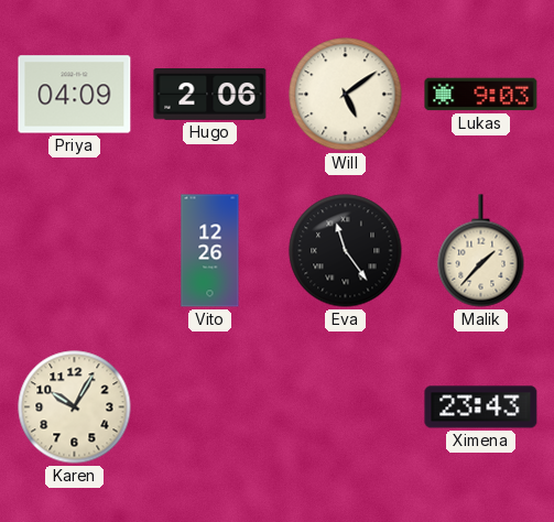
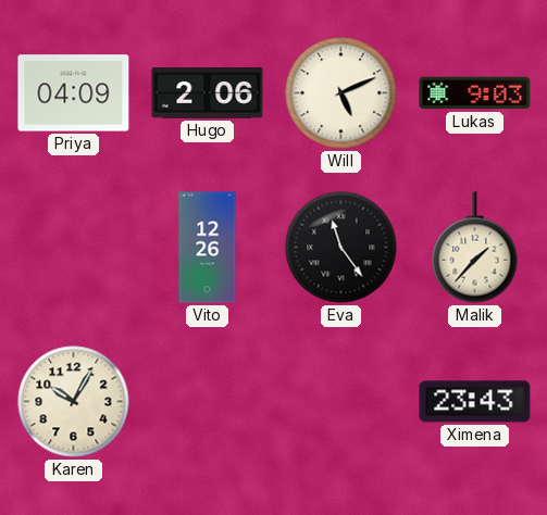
Will: 5:09 -> 5:11
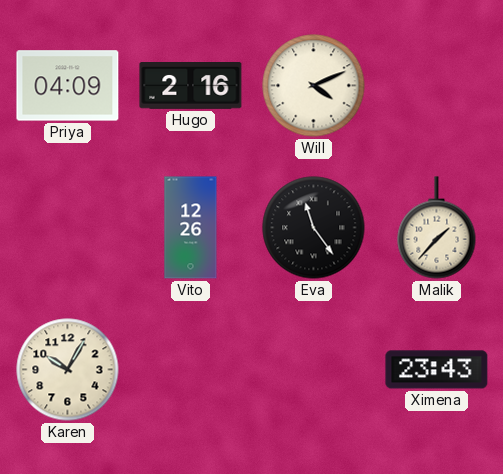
Hugo: 2:06 -> 2:16
Will: 5:11 -> 4:11
Lukas: 9:03 -> none
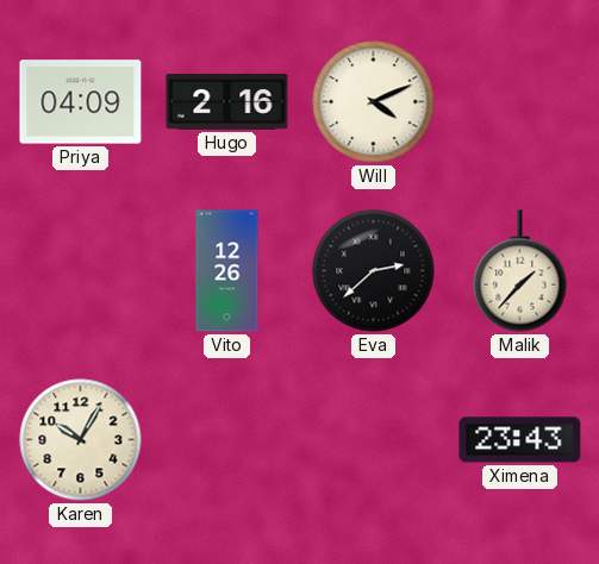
Eva: 11:24 -> 2:38
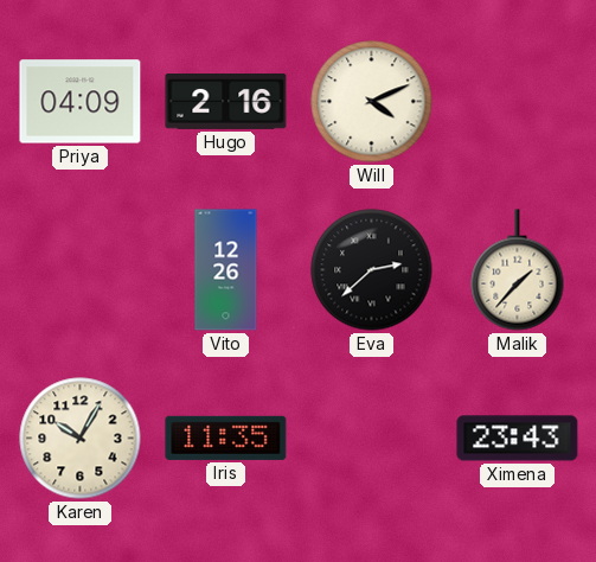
Iris: none -> 11:35
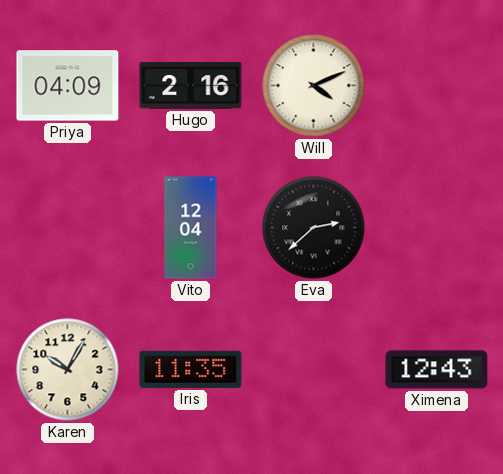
Vito: 12:26 -> 12:04
Malik: 1:37 -> none
Ximena: 23:43 -> 12:43
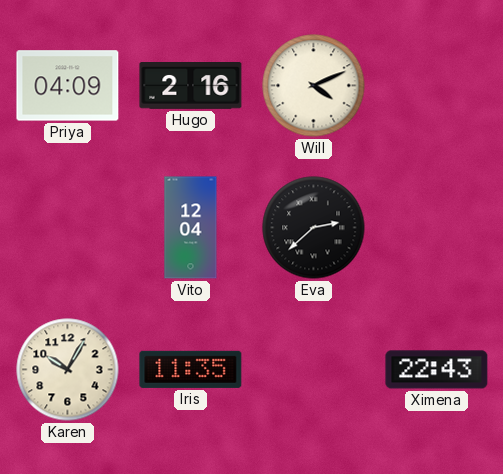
Ximena: 12:43 -> 22:43
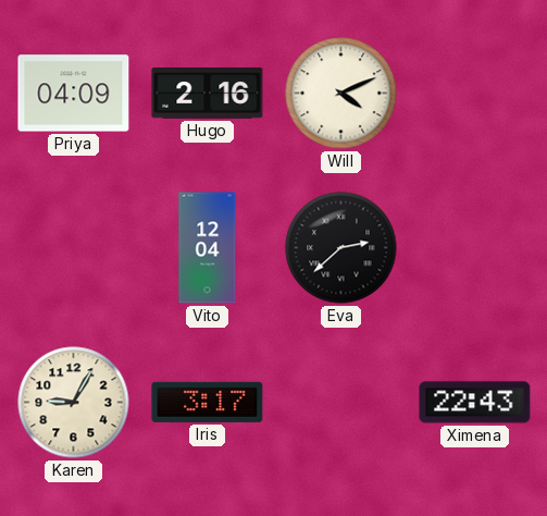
Karen: 10:05 -> 9:05
Iris: 11:35 -> 3:17
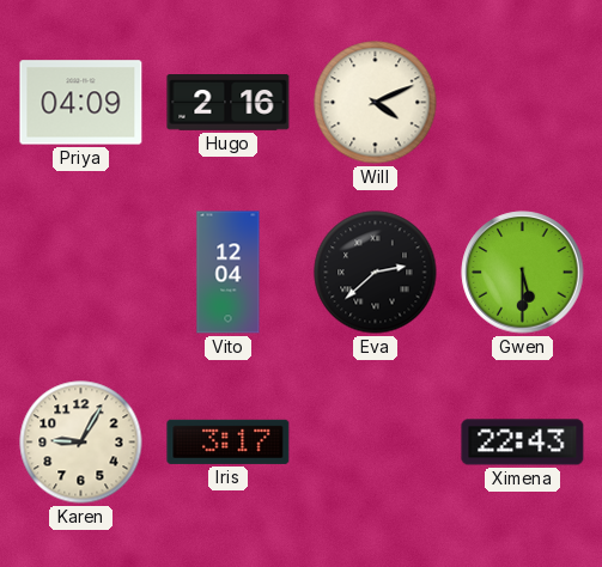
Gwen: none -> 5:30
